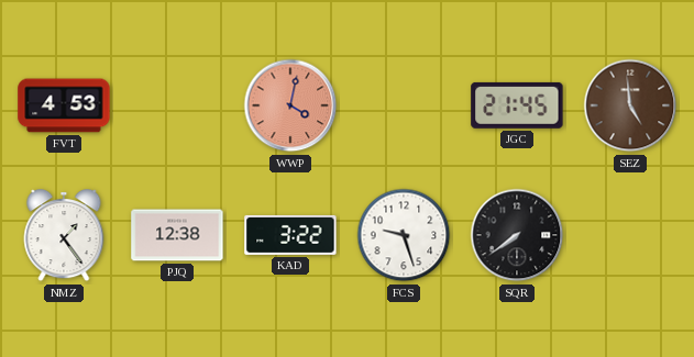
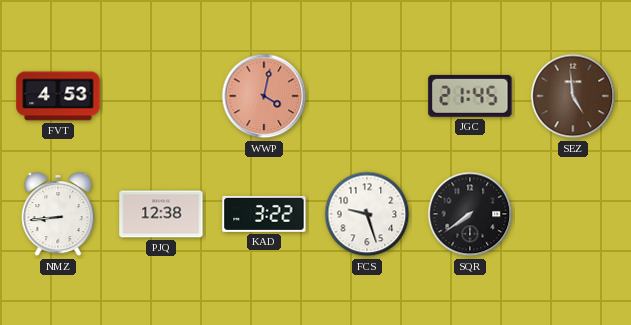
NMZ: 1:24 -> 8:44
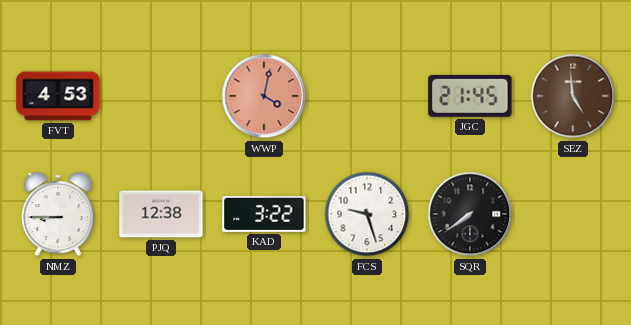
NMZ: 8:44 -> 8:45
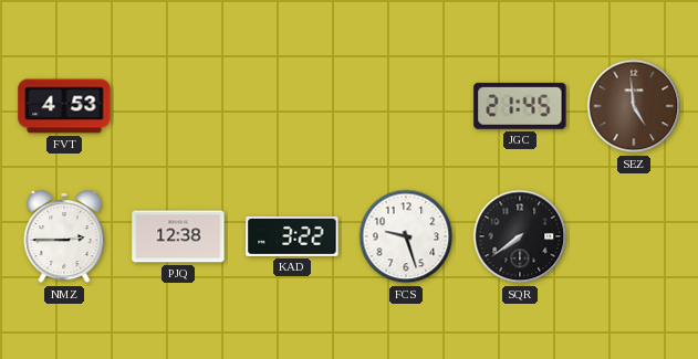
WWP: 4:02 -> none
NMZ: 8:45 -> 2:45
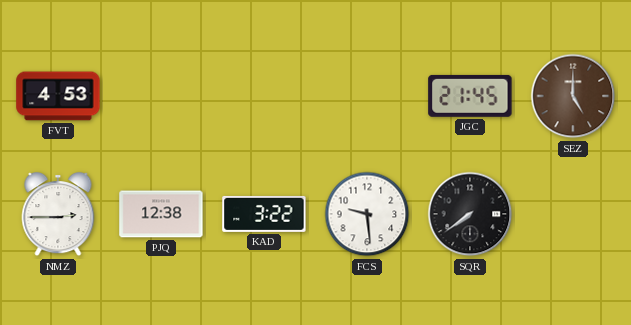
SEZ: 4:59 -> 5:00
FCS: 9:27 -> 9:29
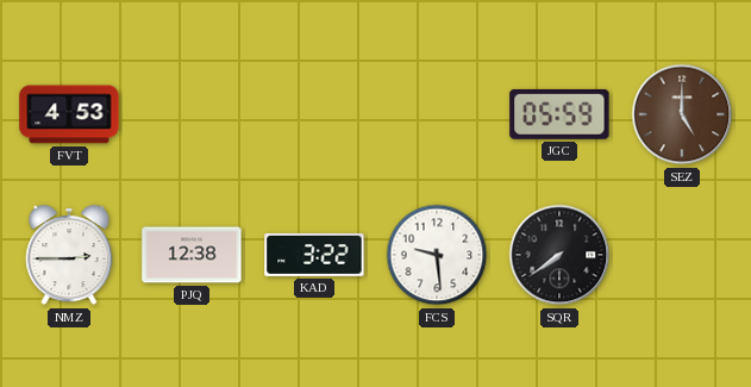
JGC: 21:45 -> 05:59
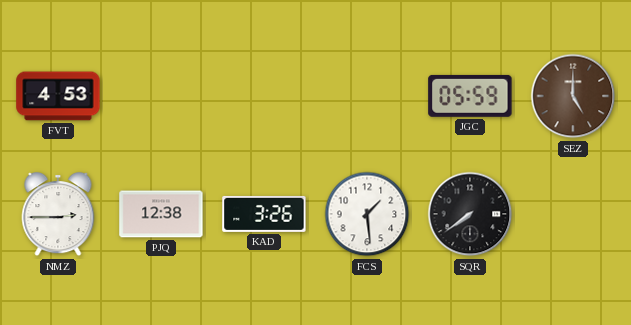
KAD: 3:22 -> 3:26
FCS: 9:29 -> 1:29
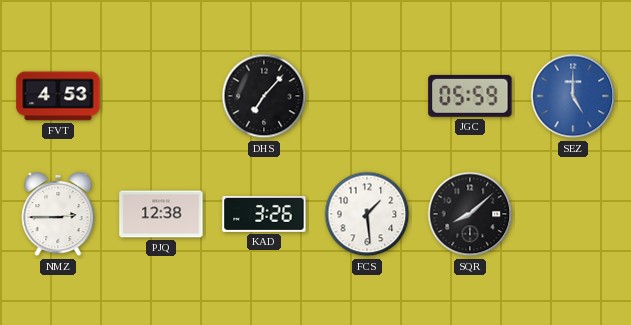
DHS: none -> 7:07
SEZ dial: brown -> blue
SQR: 7:39 -> 8:08
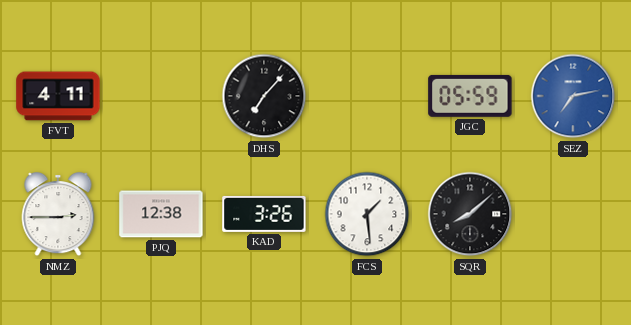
FVT: 4:53 -> 4:11
SEZ: 5:00 -> 7:13
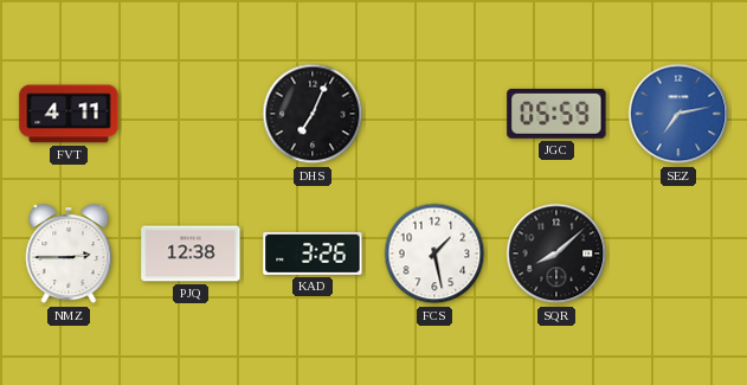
DHS: 7:07 -> 7:04
FCS: 1:29 -> 1:28
